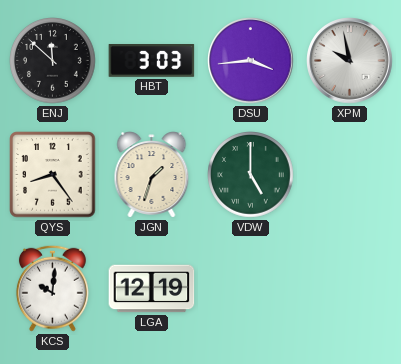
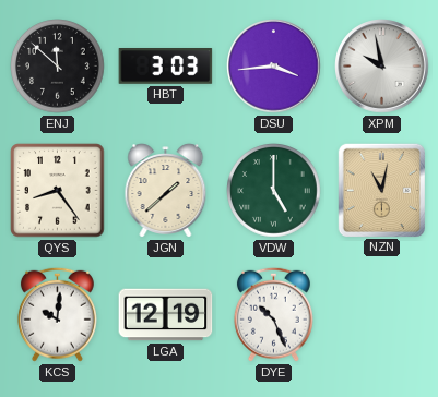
JGN: 1:33 -> 1:38
NZN: none -> 11:02
DYE: none -> 10:26
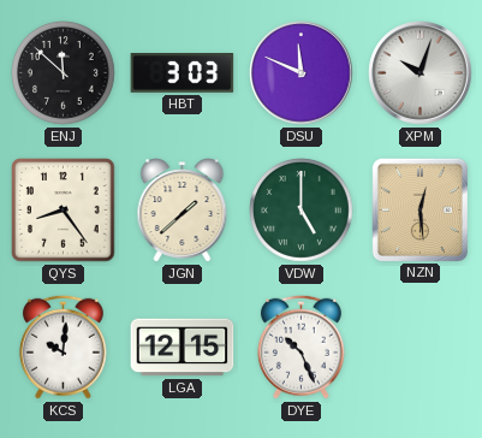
DSU: 3:44 -> 11:49
XPM: 9:58 -> 10:03
NZN: 11:02 -> 12:29
LGA: 12:19 -> 12:15
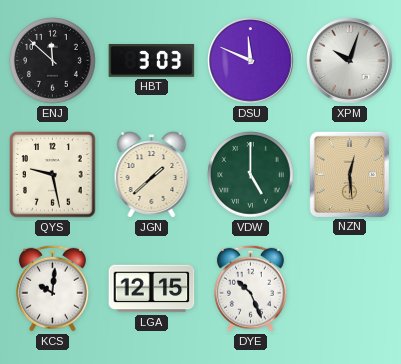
QYS: 8:24 -> 9:28
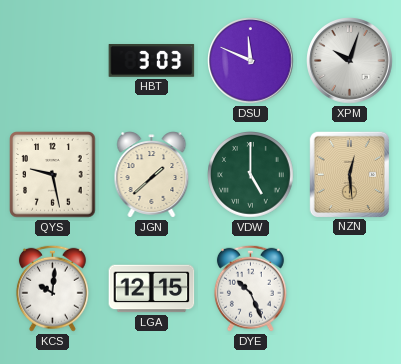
ENJ: 11:52 -> none
